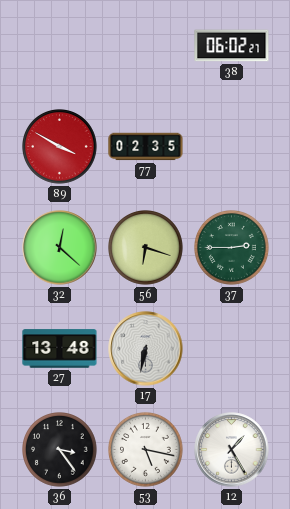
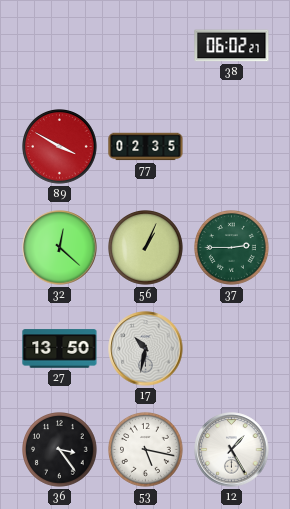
56: 6:18 -> 1:04
27: 13:48 -> 13:50
17: 6:32 -> 10:32
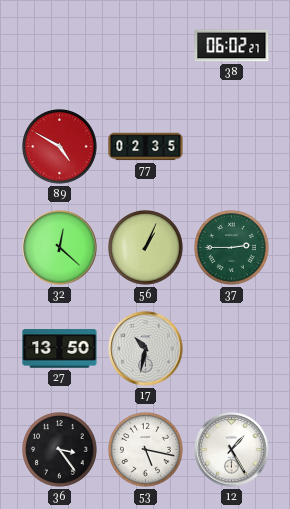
89: 3:50 -> 4:50
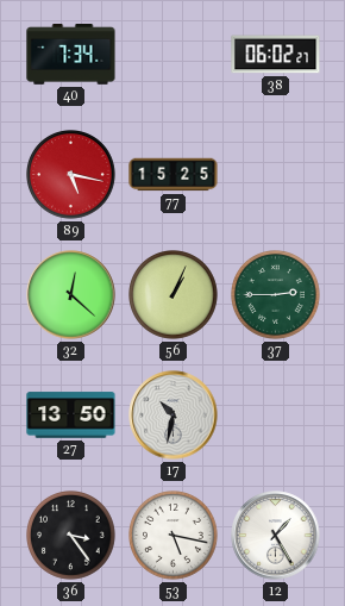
40: none -> 7:34
89: 4:50 -> 5:17
77: 02:35 -> 15:25
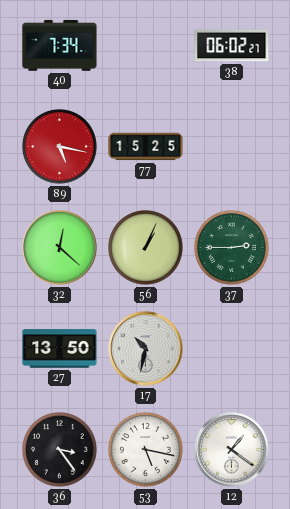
12: 1:25 -> 1:21
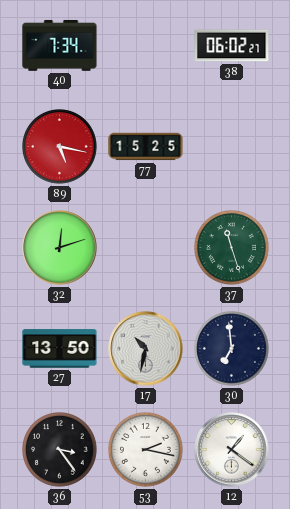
32: 12:22 -> 12:12
56: 1:04 -> none
37: 2:45 -> 11:27
30: none -> 6:59
53: 5:17 -> 2:17
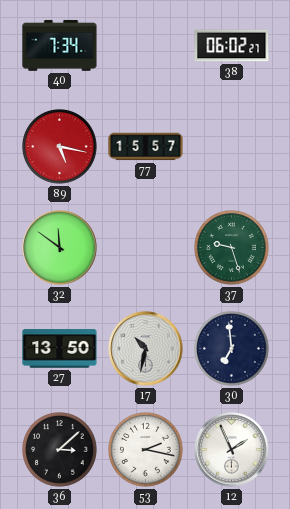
77: 15:25 -> 15:57
32: 12:12 -> 11:51
37: 11:27 -> 9:27
36: 3:24 -> 3:08
12: 1:21 -> 1:56
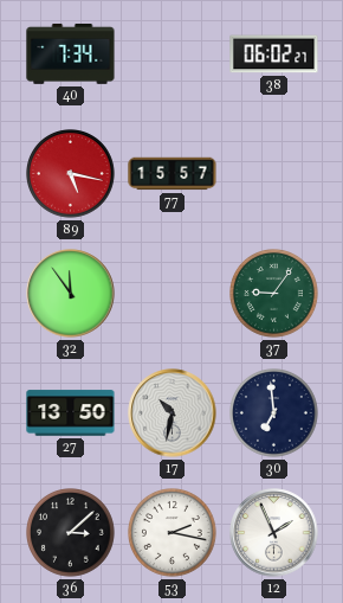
32: 11:51 -> 11:54
37: 9:27 -> 9:06
